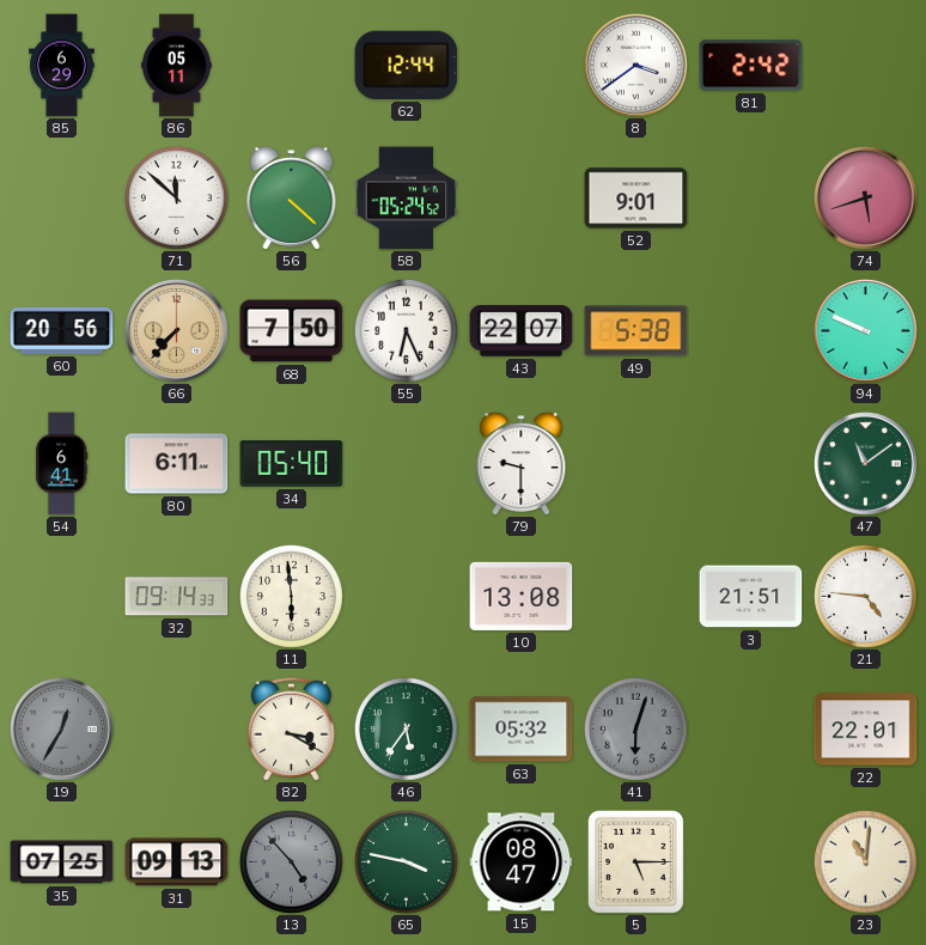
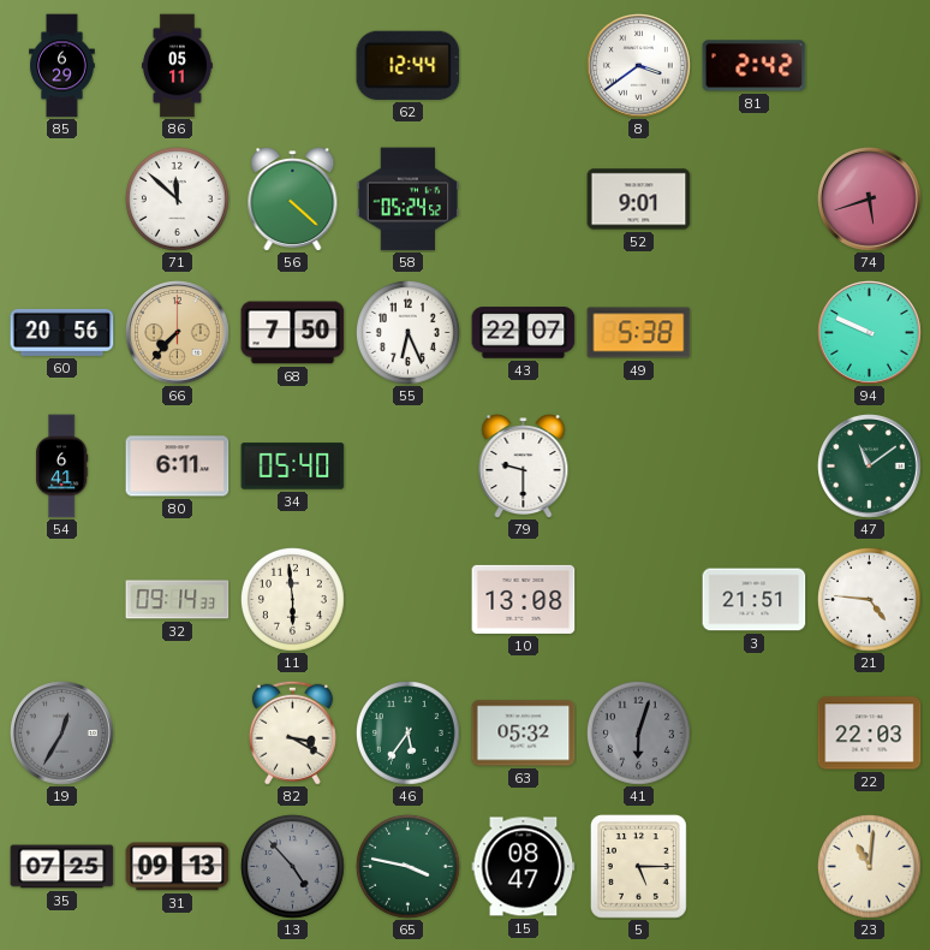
22: 22:01 -> 22:03
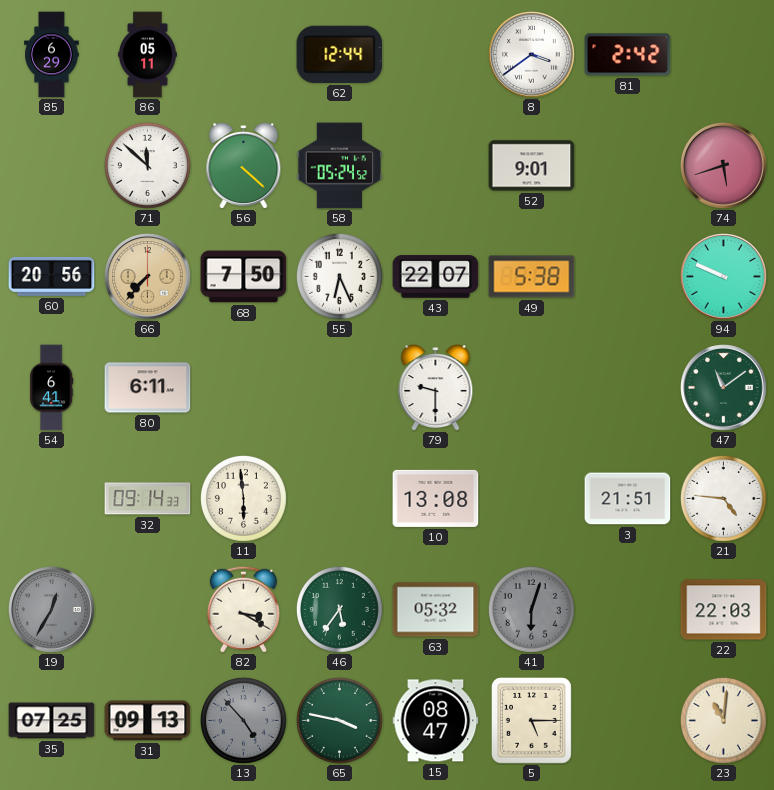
34: 05:40 -> none
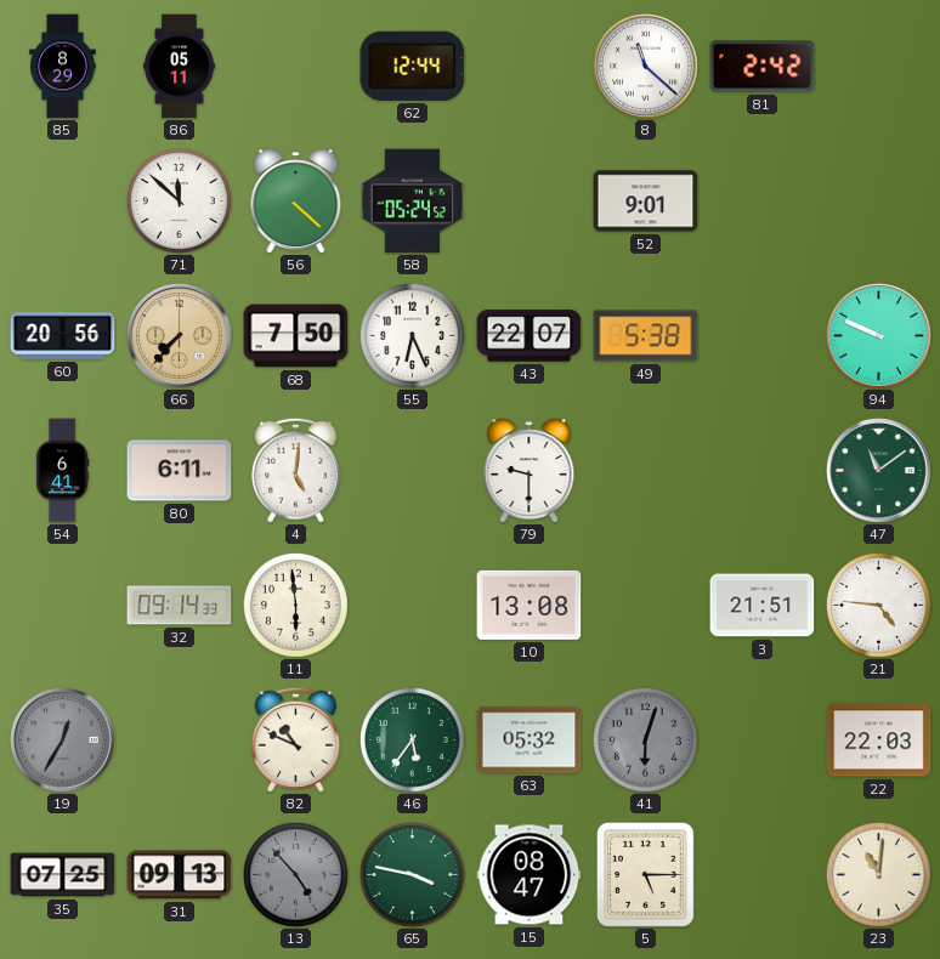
85: 6:29 -> 8:29
8: 3:39 -> 11:22
74: 5:42 -> none
4: none -> 5:01
82: 3:20 -> 10:49
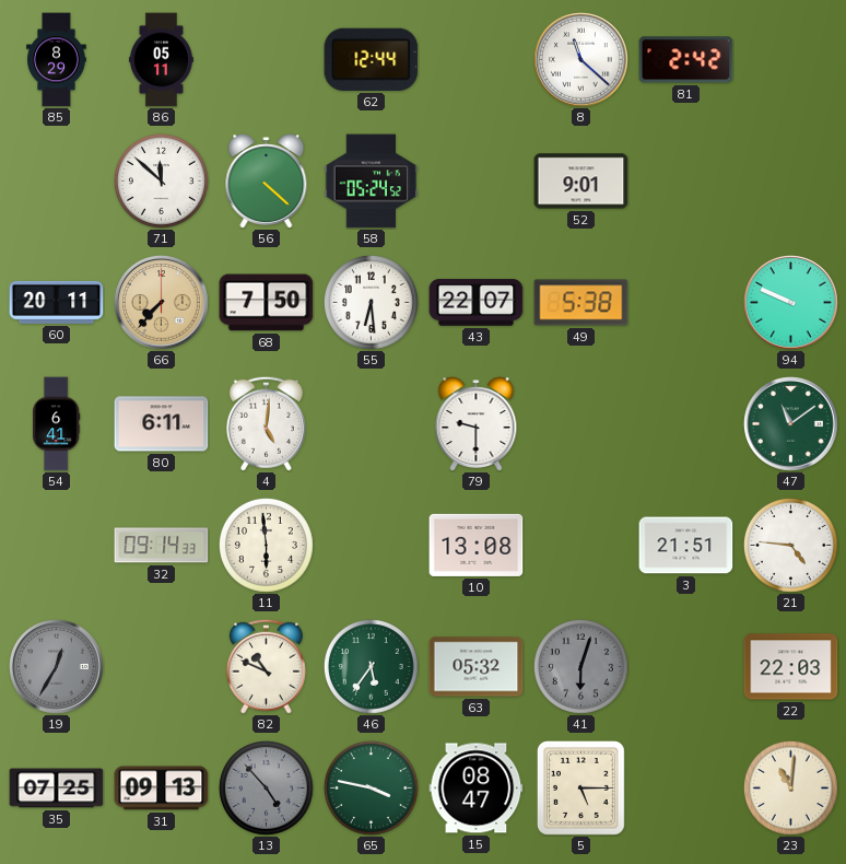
60: 20:56 -> 20:11
55: 6:26 -> 6:29
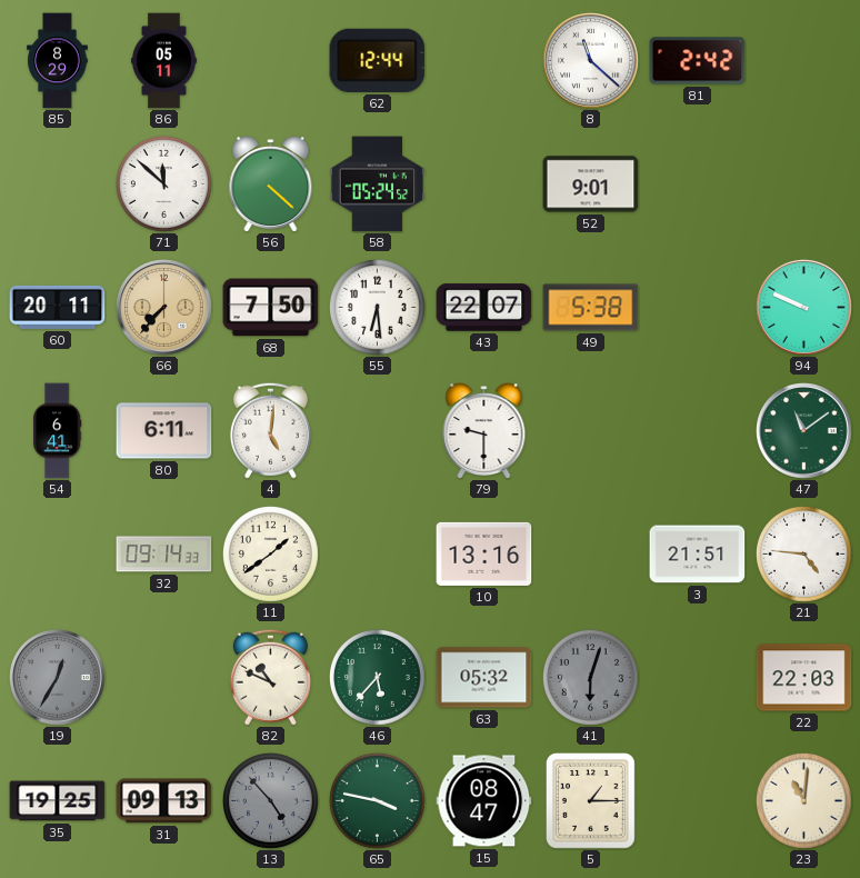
11: 5:59 -> 1:39
10: 13:08 -> 13:16
46: 5:36 -> 5:37
35: 07:25 -> 19:25
5: 5:15 -> 1:15
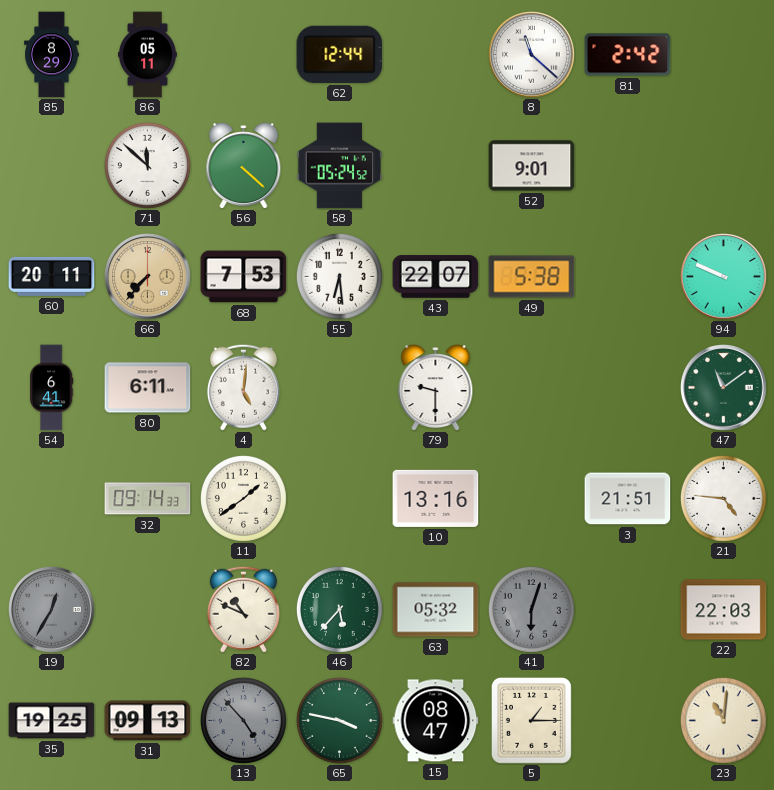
68: 7:50 -> 7:53
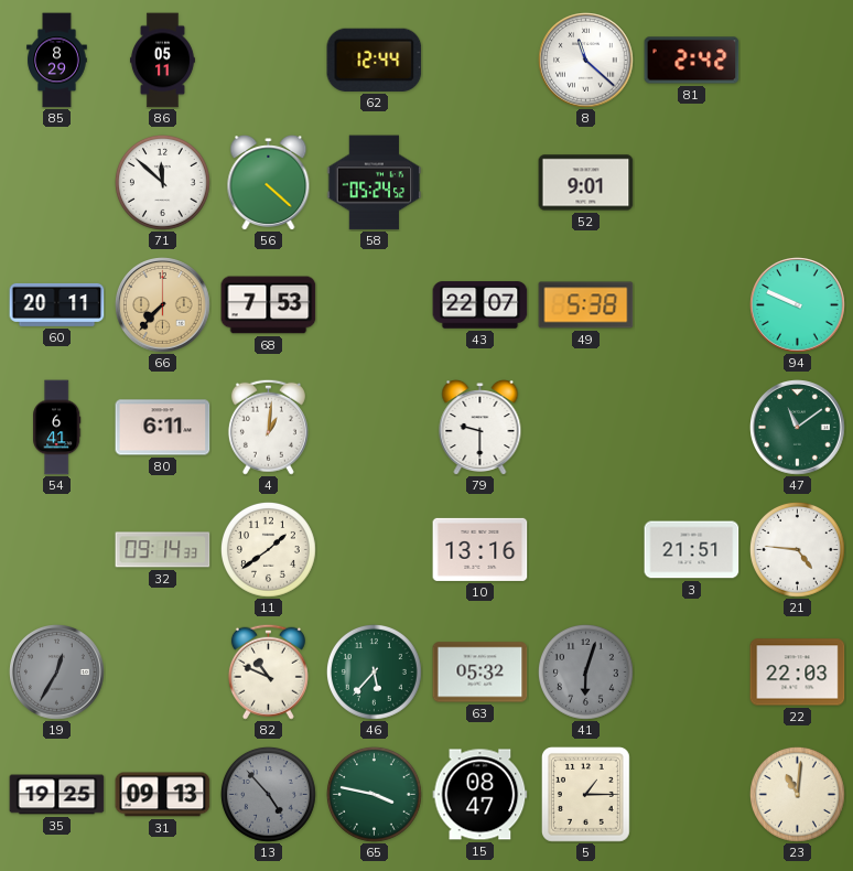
55: 6:29 -> none
4: 5:01 -> 1:01
